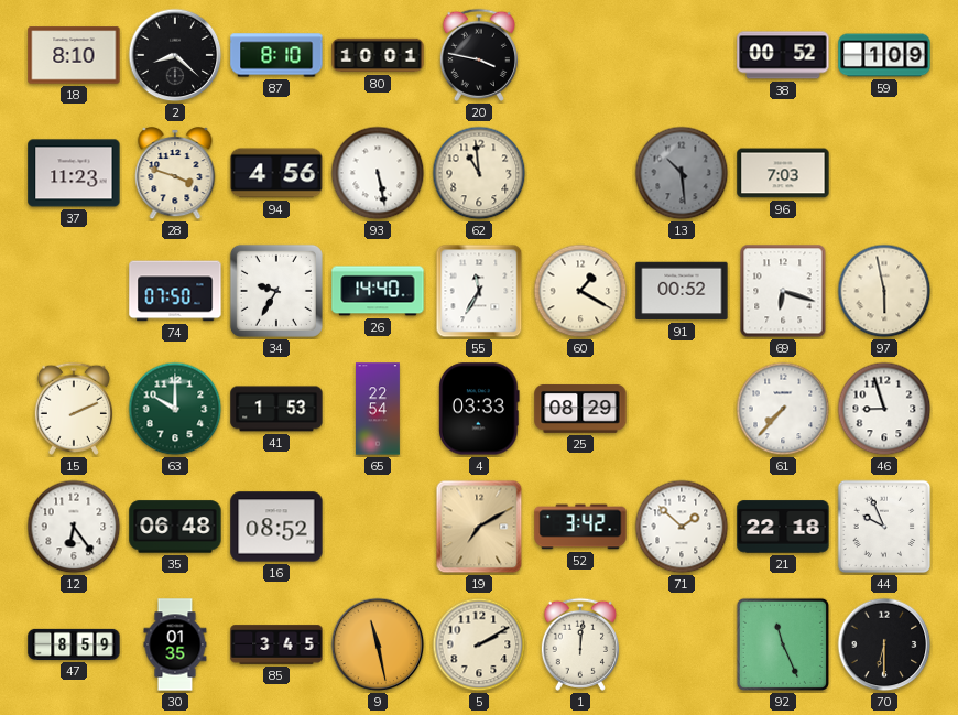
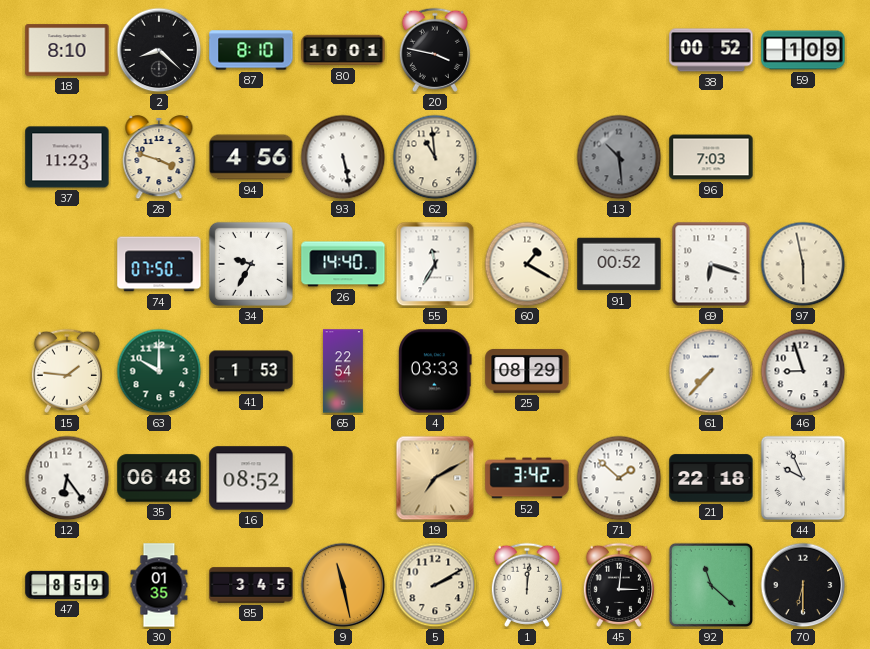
15: 2:11 -> 1:46
45: none -> 3:01
92: 11:26 -> 11:22
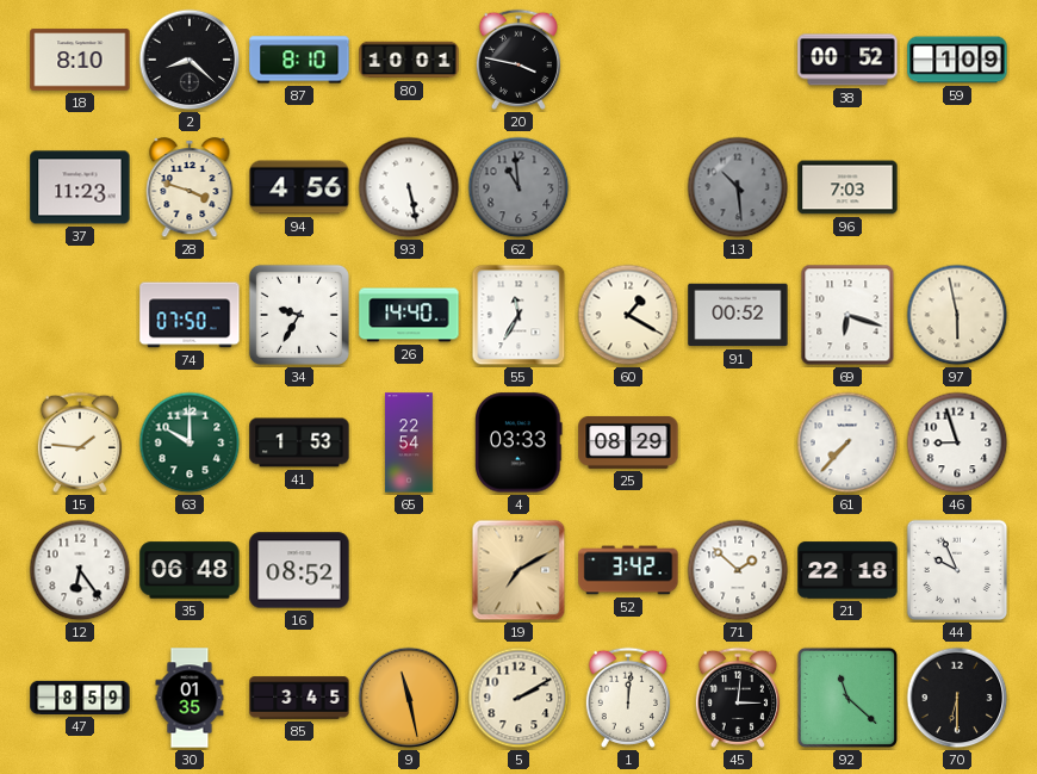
62 dial: cream -> grey
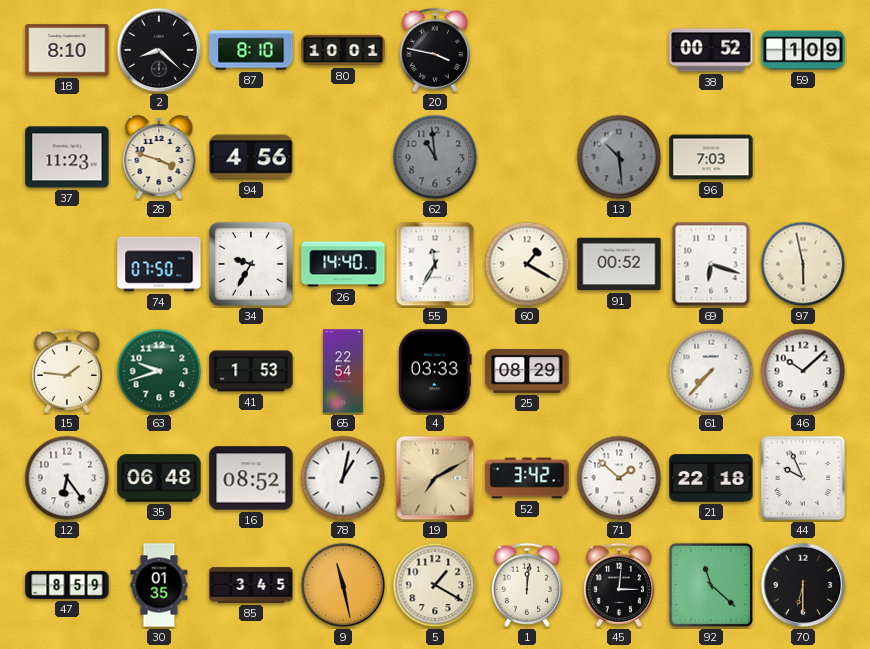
93: 5:28 -> none
63: 10:00 -> 9:42
46: 8:57 -> 10:08
78: none -> 1:02
5: 2:10 -> 1:20
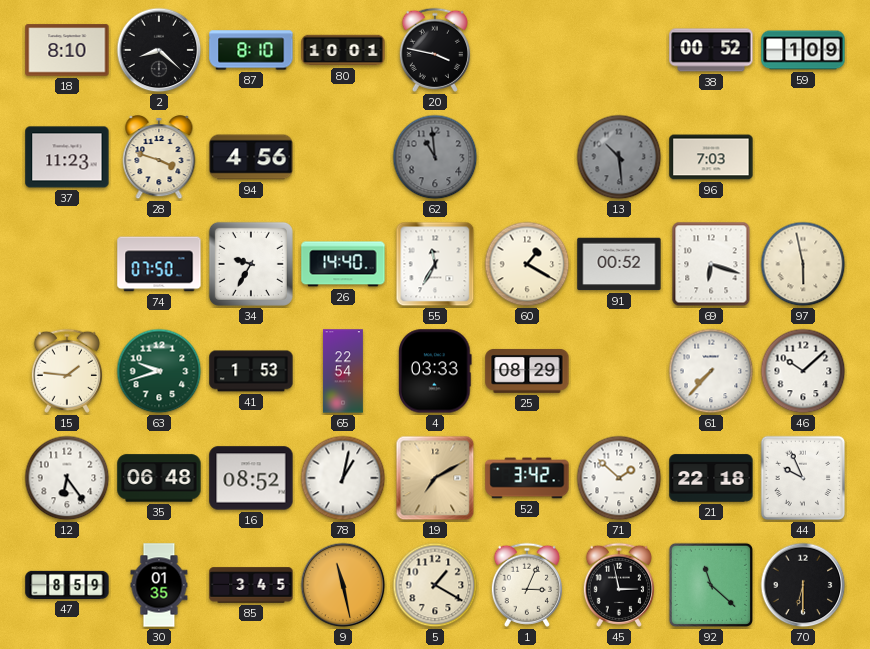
1: 12:01 -> 3:04
45: 3:01 -> 2:58
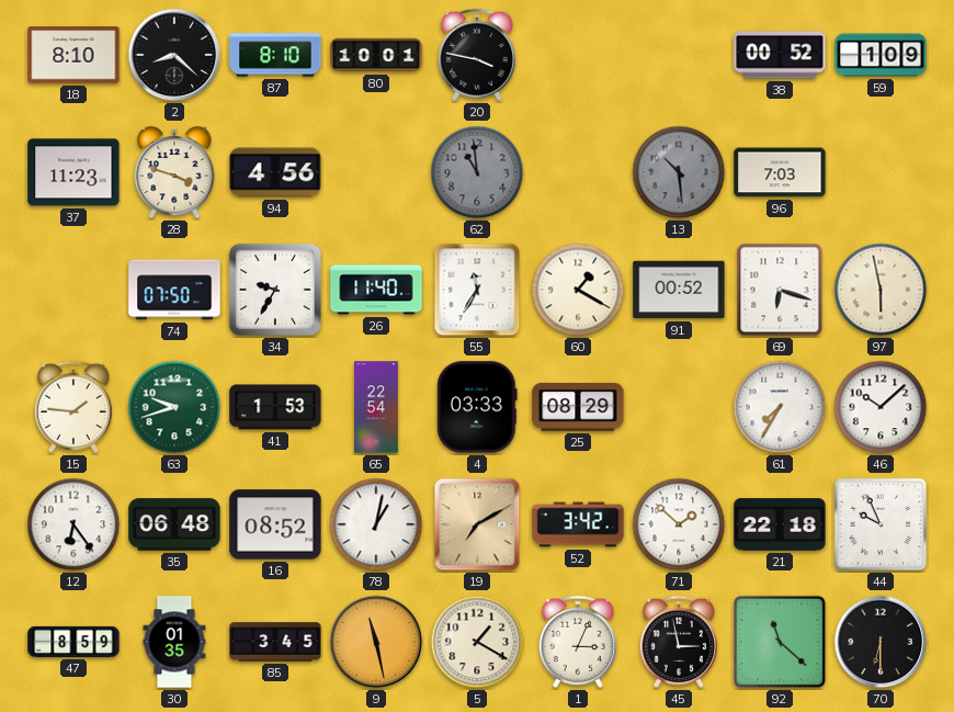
26: 14:40 -> 11:40
61: 7:37 -> 7:35
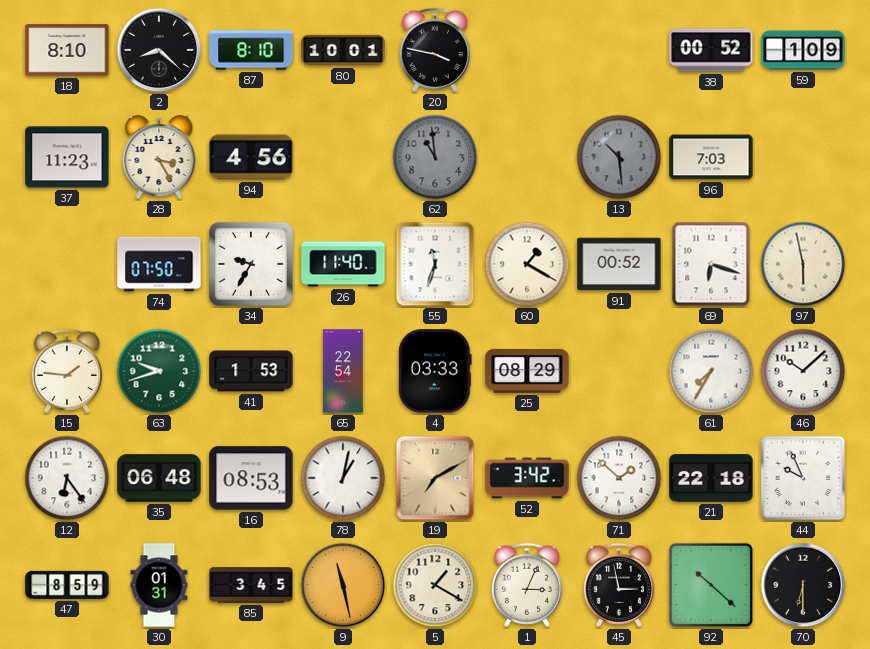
28: 3:48 -> 3:25
55: 11:35 -> 11:33
16: 08:52 -> 08:53
30: 01:35 -> 01:31
92: 11:22 -> 10:22
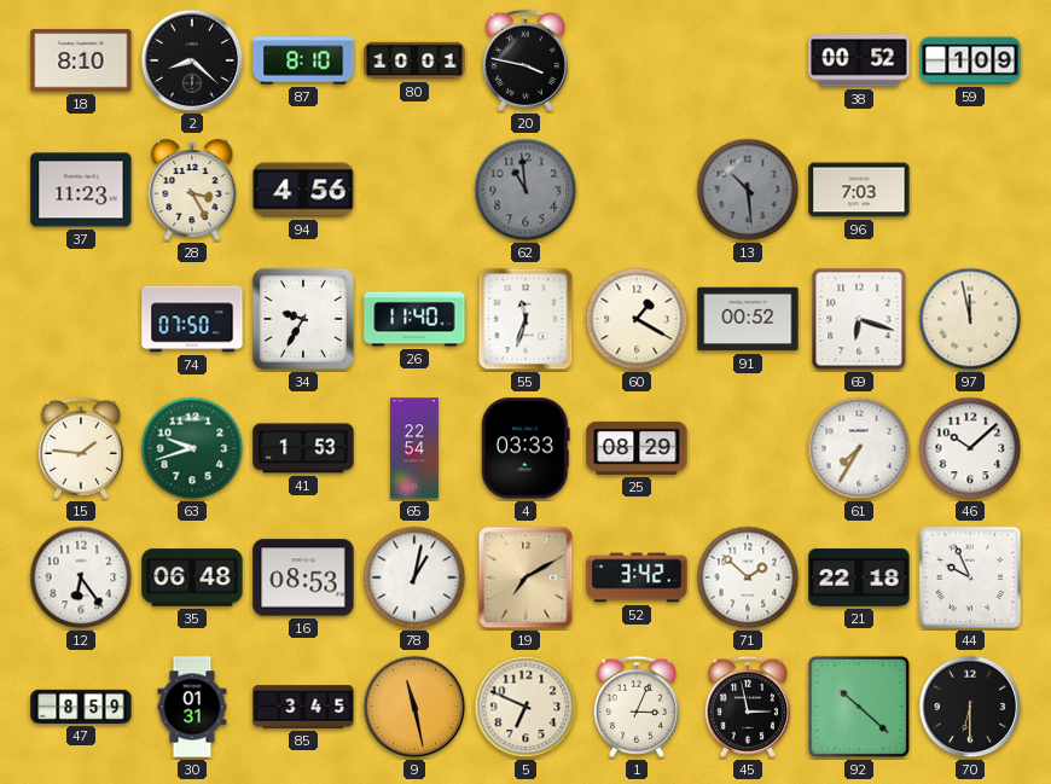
97: 5:58 -> 11:58
5: 1:20 -> 6:49
